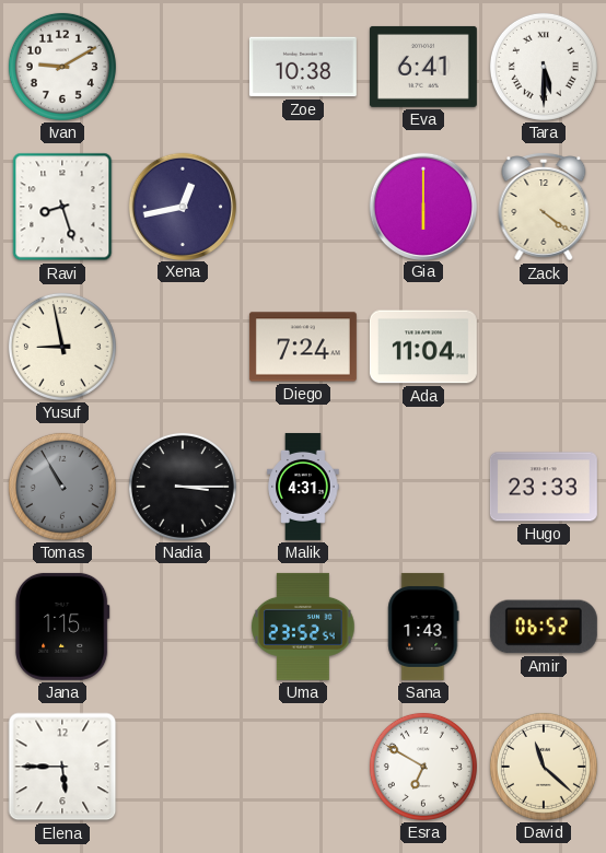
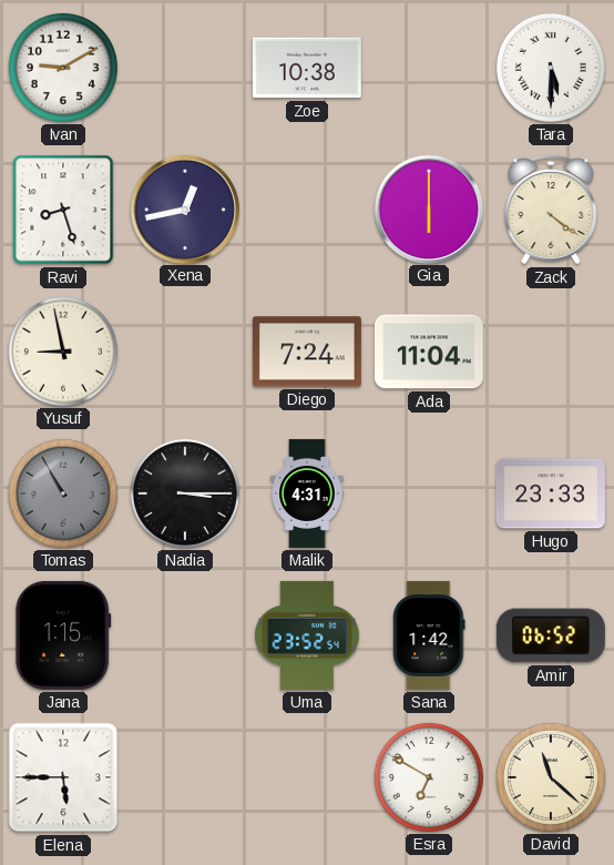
Eva: 6:41 -> none
Sana: 1:43 -> 1:42
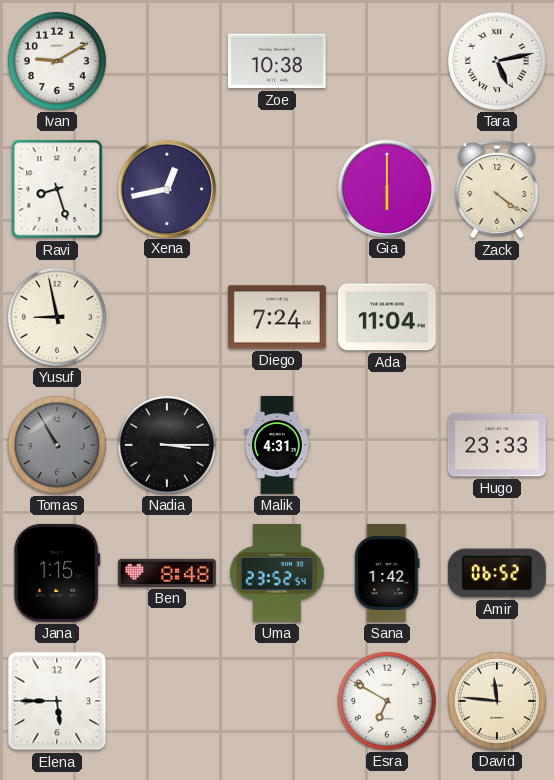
Tara: 5:30 -> 5:13
Ben: none -> 8:48
David: 11:22 -> 11:46
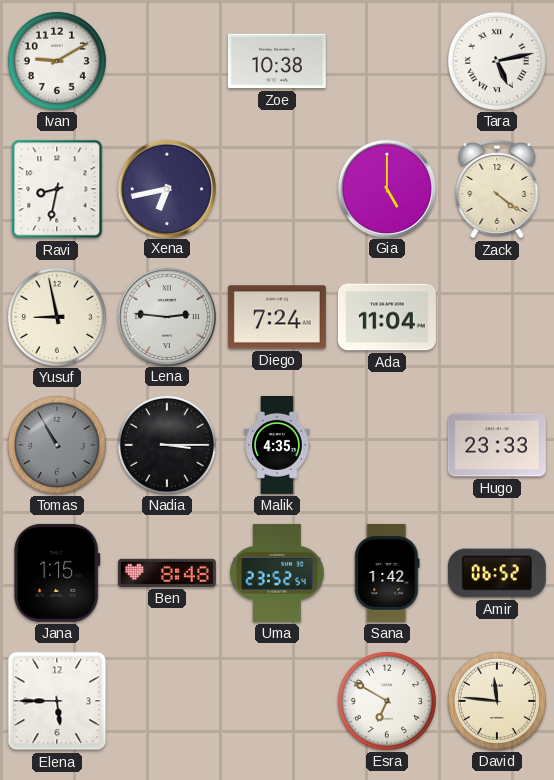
Ravi: 8:27 -> 8:32
Xena: 12:43 -> 6:43
Gia: 6:00 -> 5:00
Lena: none -> 2:46
Malik: 4:31 -> 4:35
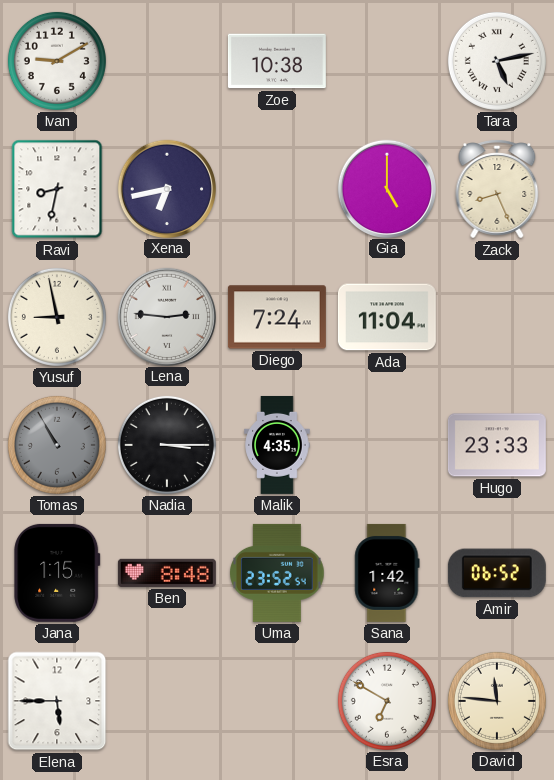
Zack: 4:21 -> 8:26
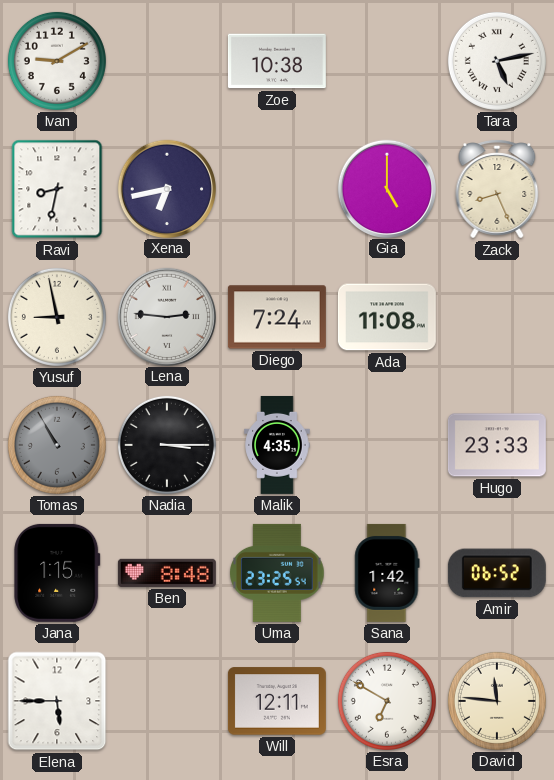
Ada: 11:04 -> 11:08
Uma: 23:52 -> 23:25
Will: none -> 12:11
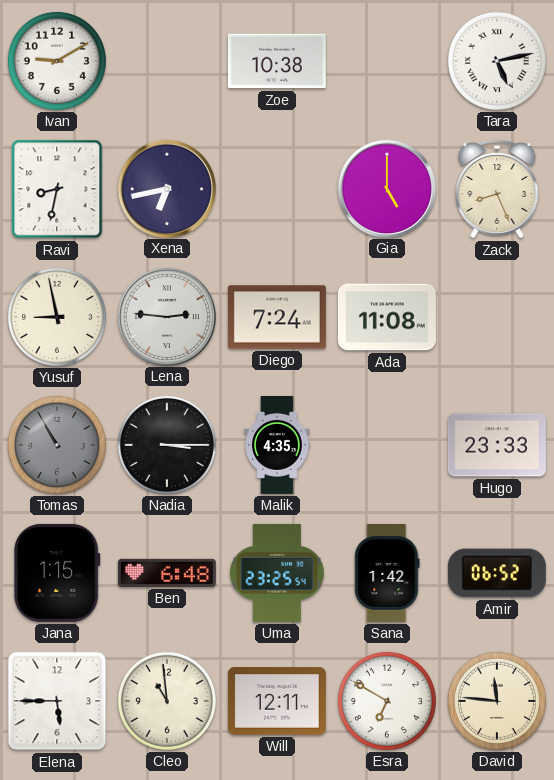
Ben: 8:48 -> 6:48
Cleo: none -> 10:59
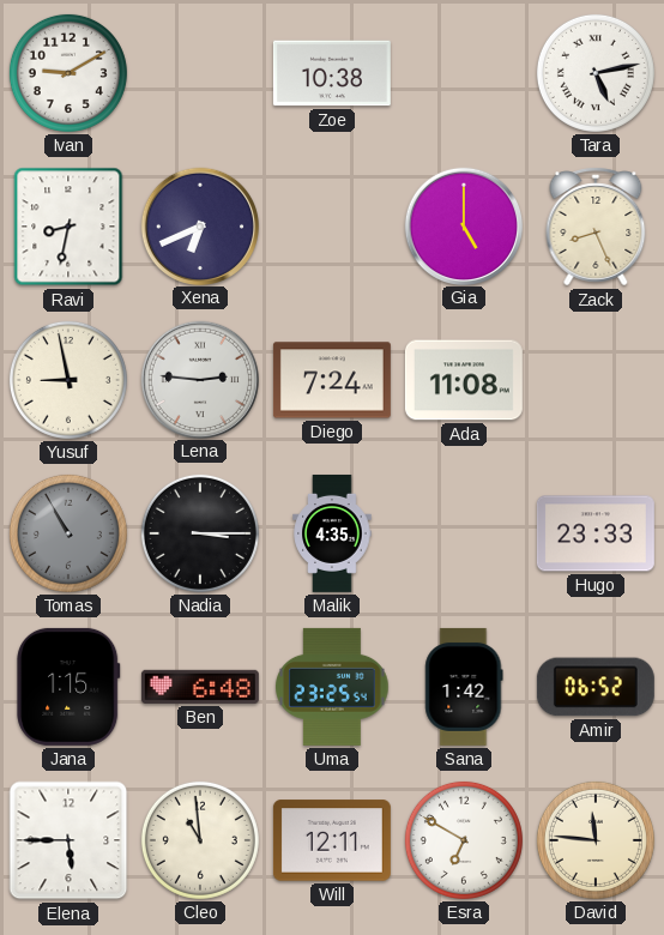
Xena: 6:43 -> 6:41
